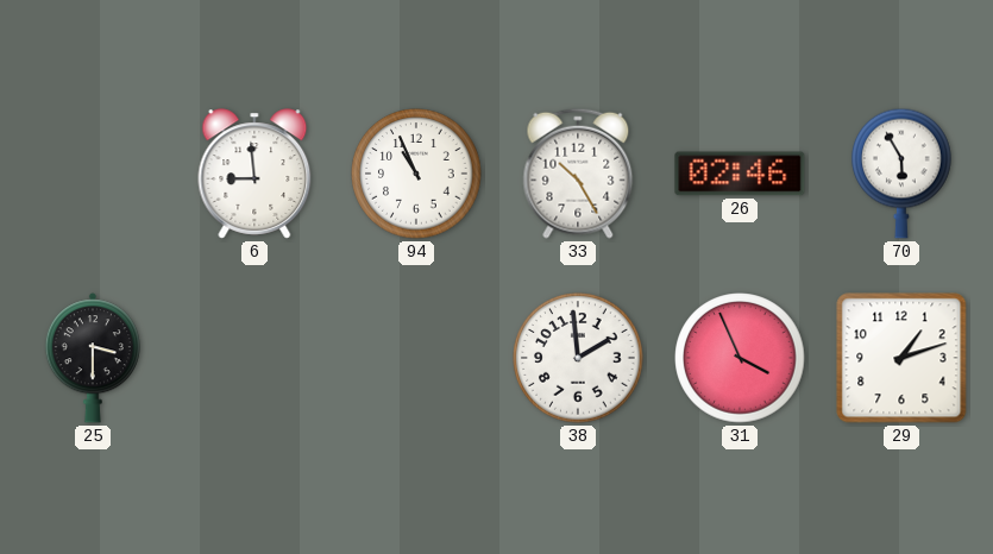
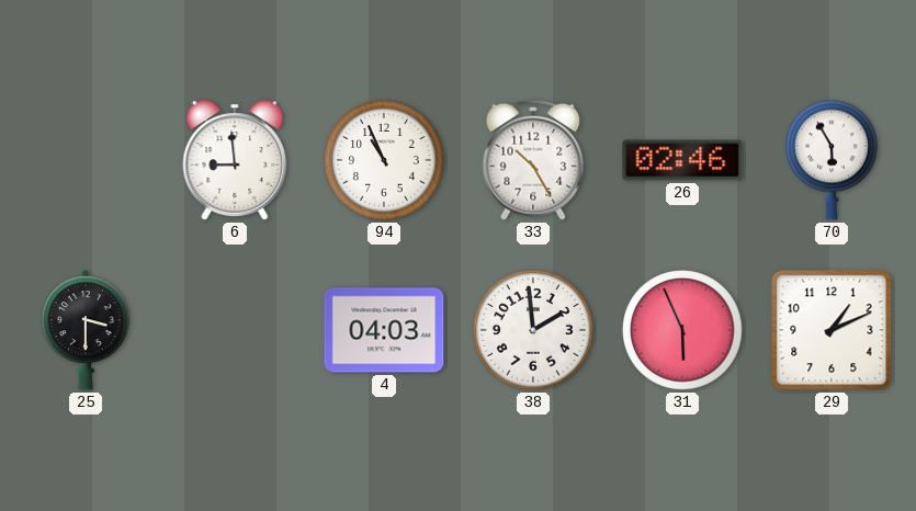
4: none -> 04:03
31: 3:56 -> 5:56
29: 1:12 -> 1:11
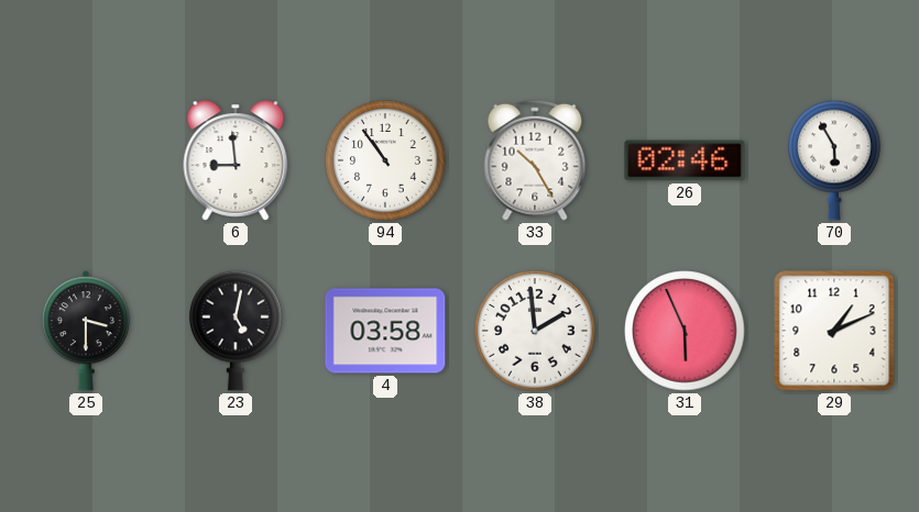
94: 10:56 -> 10:54
23: none -> 5:02
4: 04:03 -> 03:58
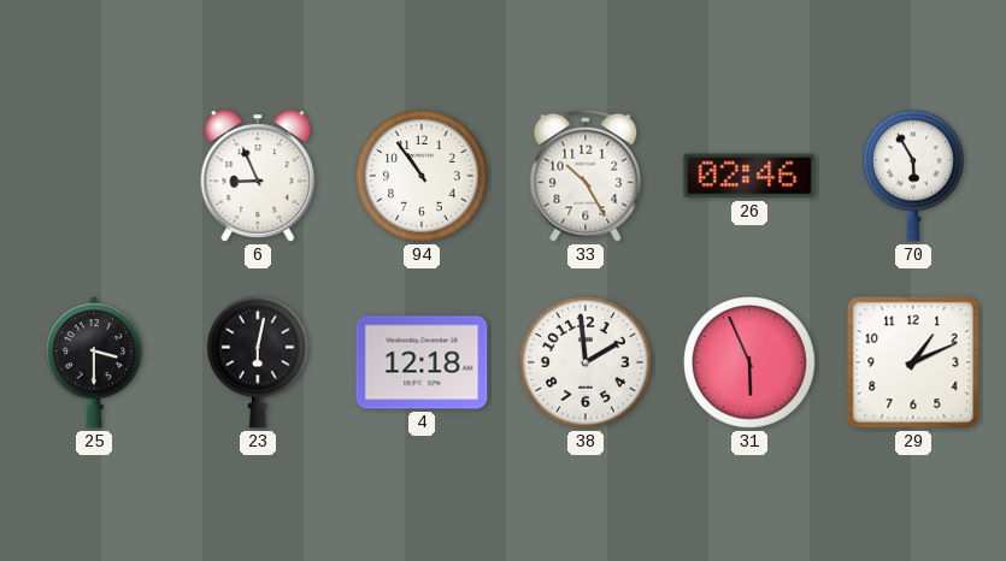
6: 8:59 -> 8:56
23: 5:02 -> 6:02
4: 03:58 -> 12:18
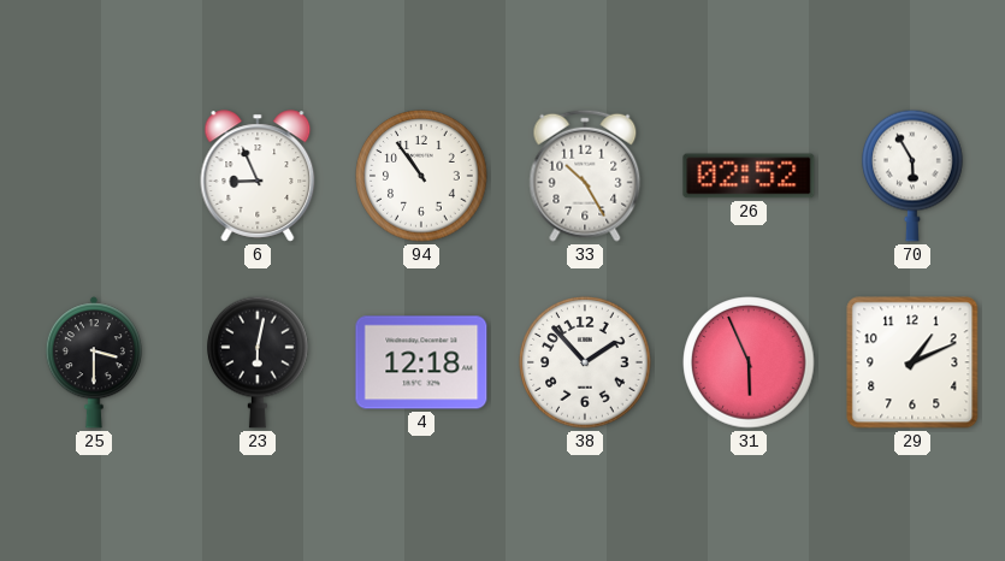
26: 02:46 -> 02:52
38: 1:59 -> 1:53
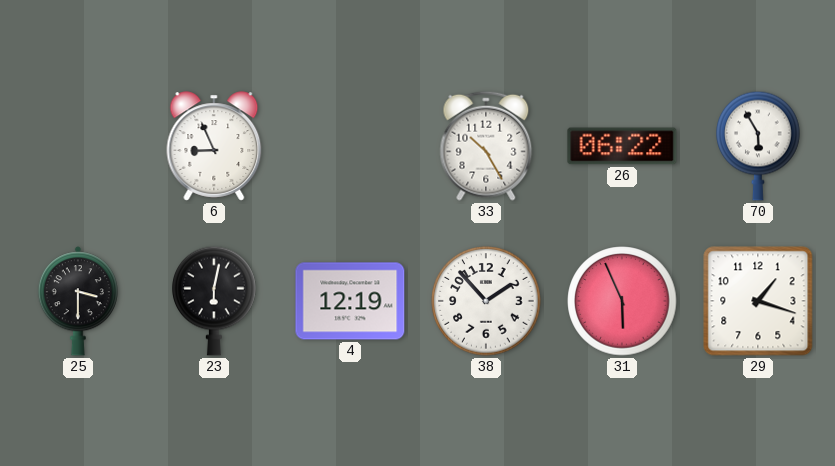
94: 10:54 -> none
26: 02:52 -> 06:22
4: 12:18 -> 12:19
29: 1:11 -> 1:18
